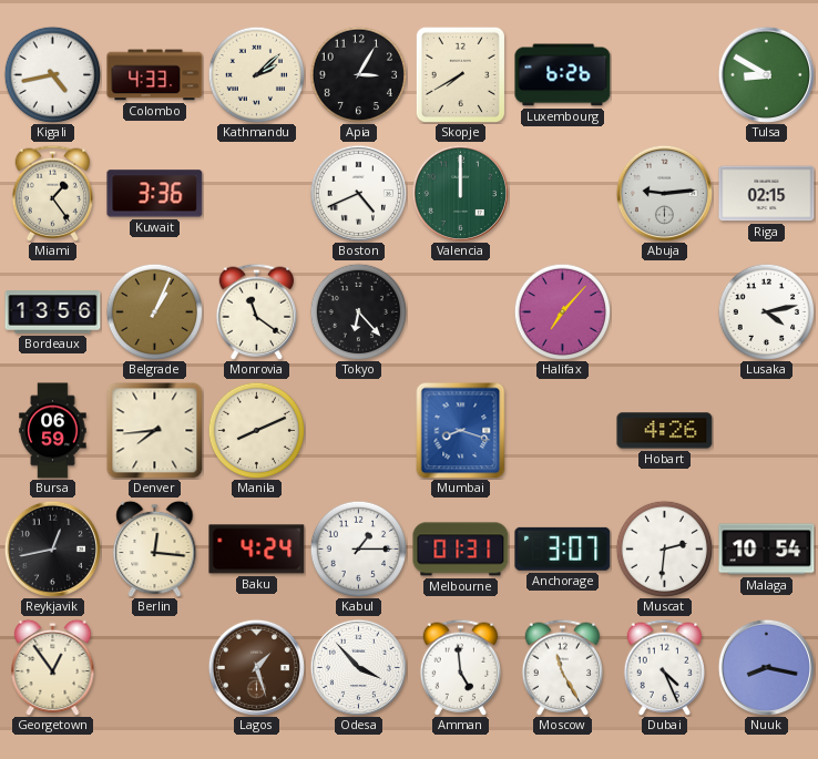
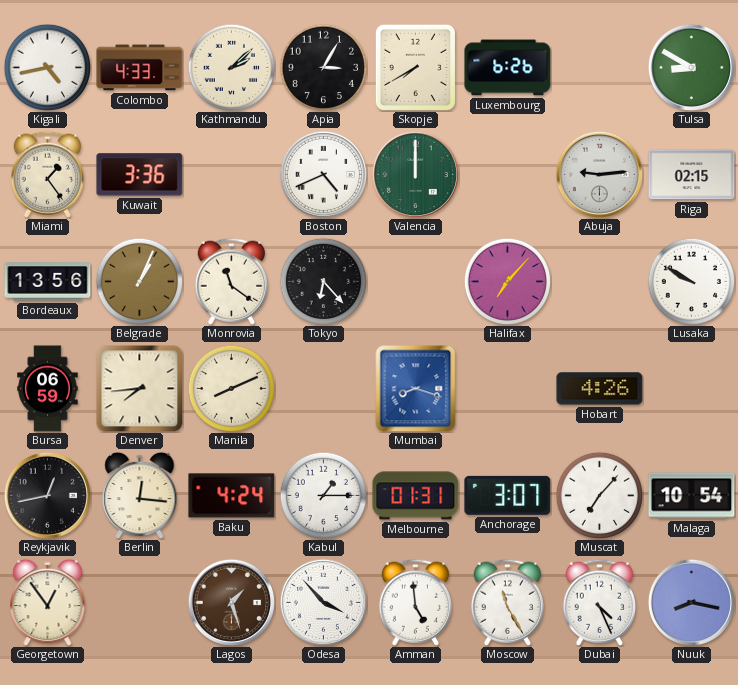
Lusaka: 4:13 -> 9:50
Muscat: 2:31 -> 7:07
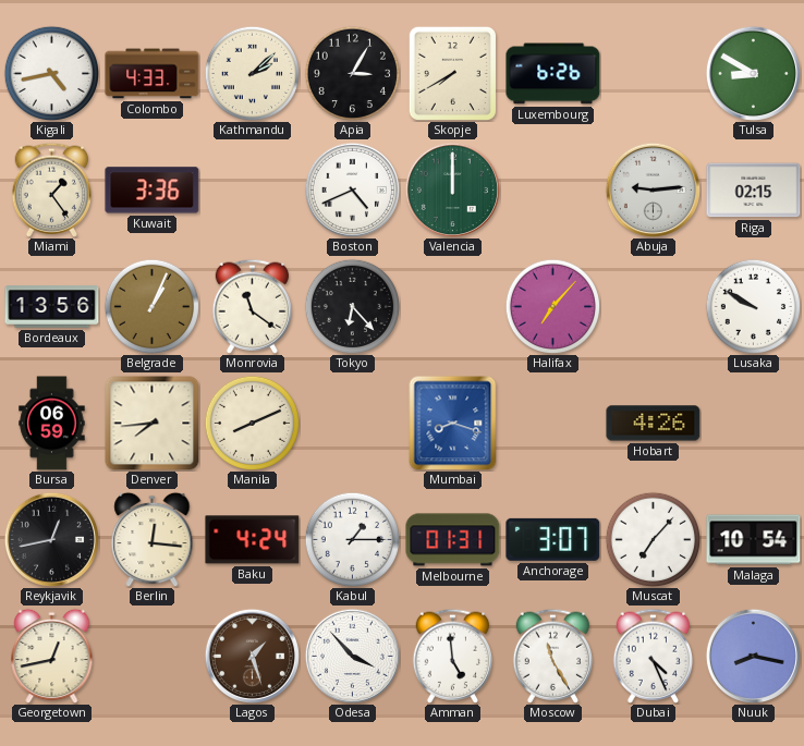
Georgetown: 12:54 -> 12:43
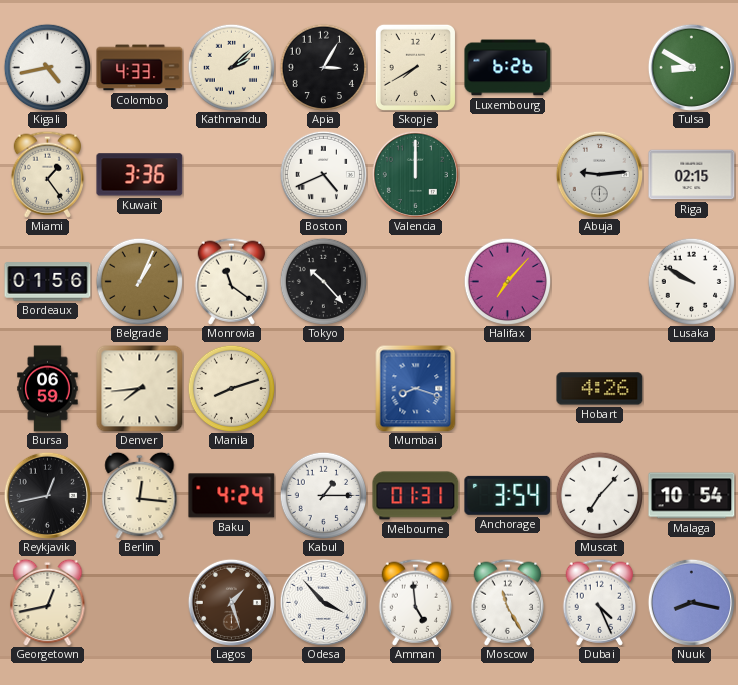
Bordeaux: 13:56 -> 01:56
Tokyo: 6:23 -> 10:23
Manila: 8:11 -> 8:12
Anchorage: 3:07 -> 3:54
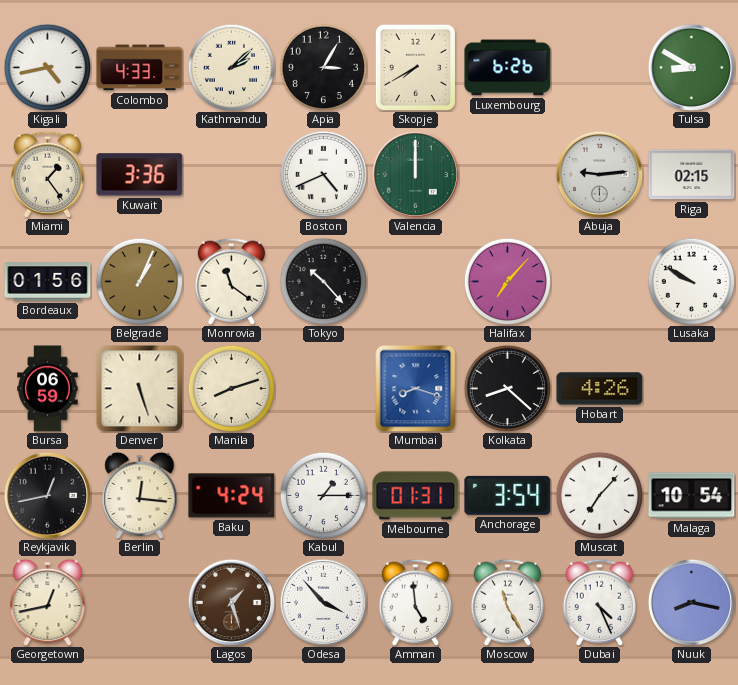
Denver: 7:44 -> 5:27
Kolkata: none -> 8:22
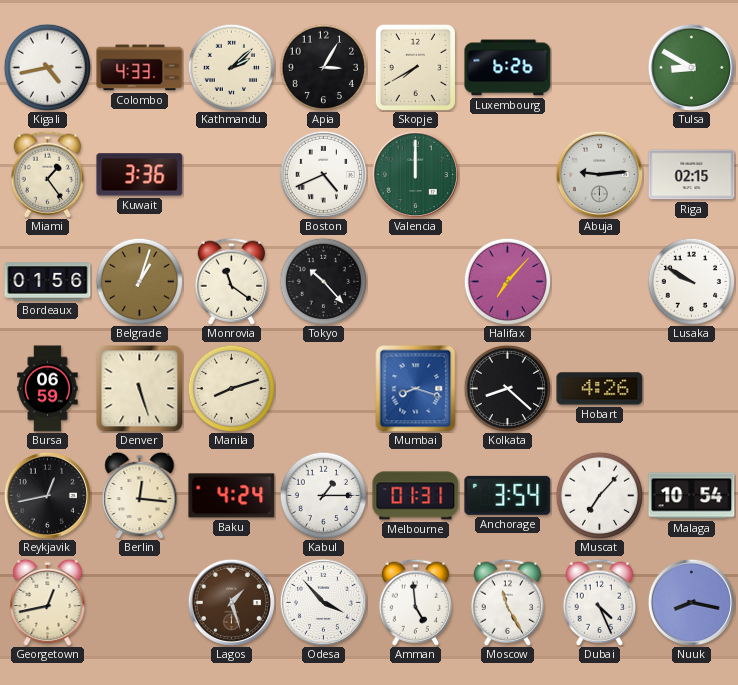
Belgrade: 1:04 -> 1:03
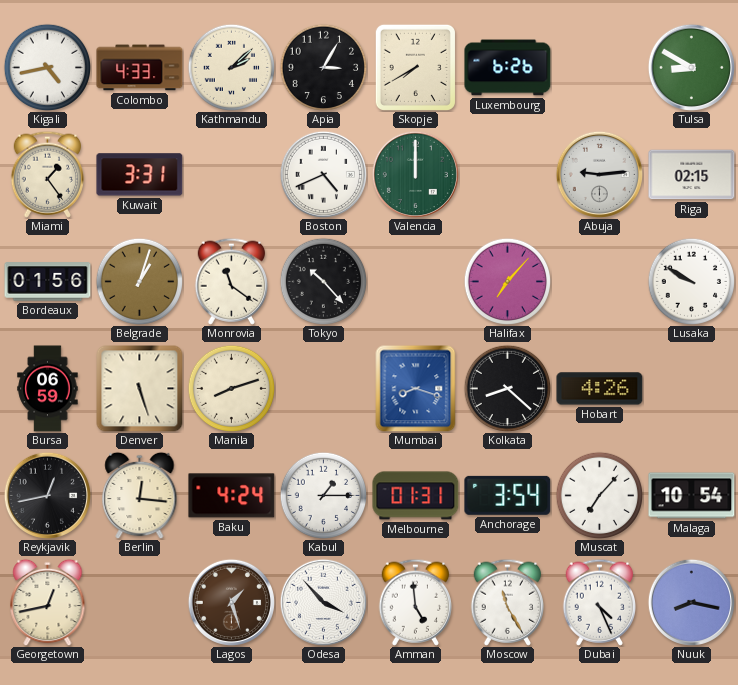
Kuwait: 3:36 -> 3:31
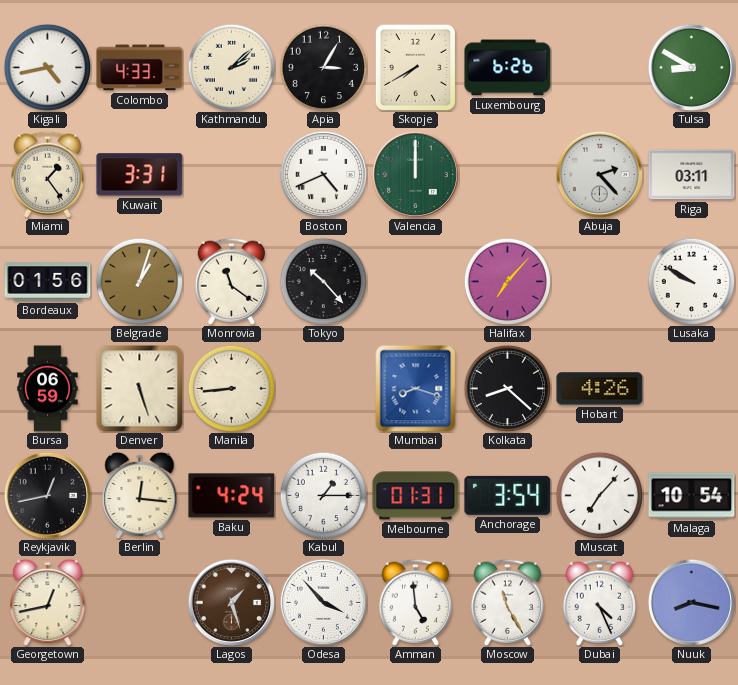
Abuja: 9:14 -> 2:23
Riga: 02:15 -> 03:11
Manila: 8:12 -> 8:44
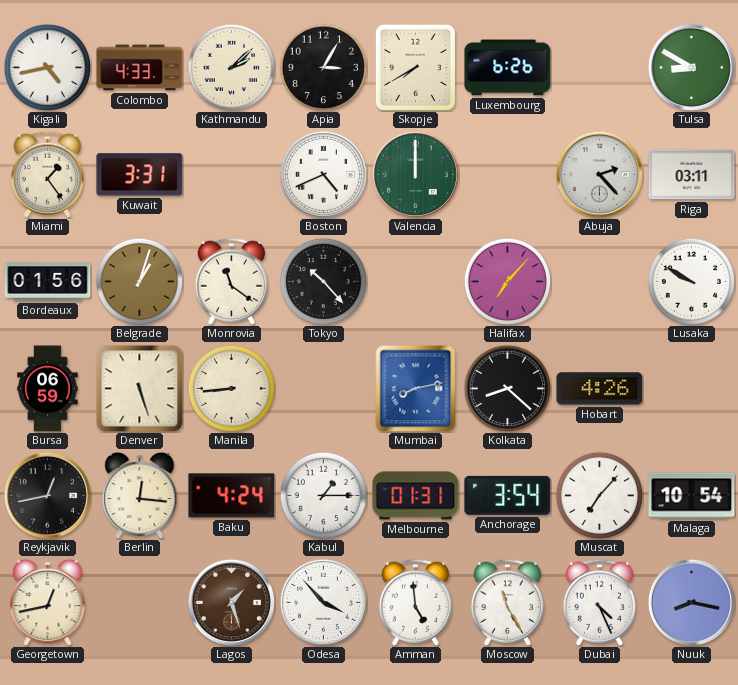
Mumbai: 8:18 -> 8:13
